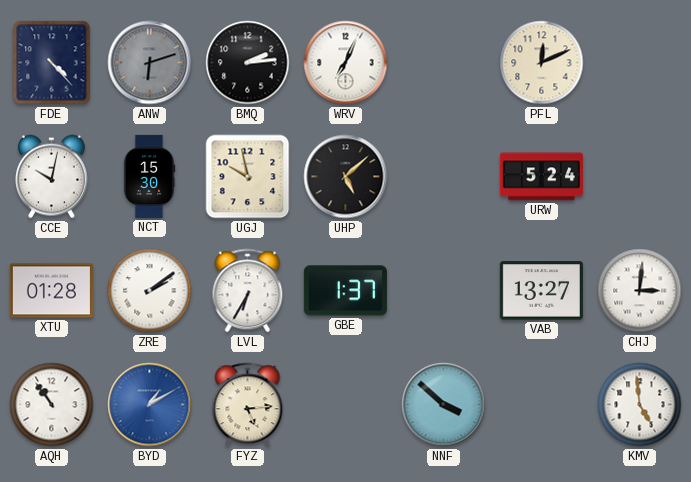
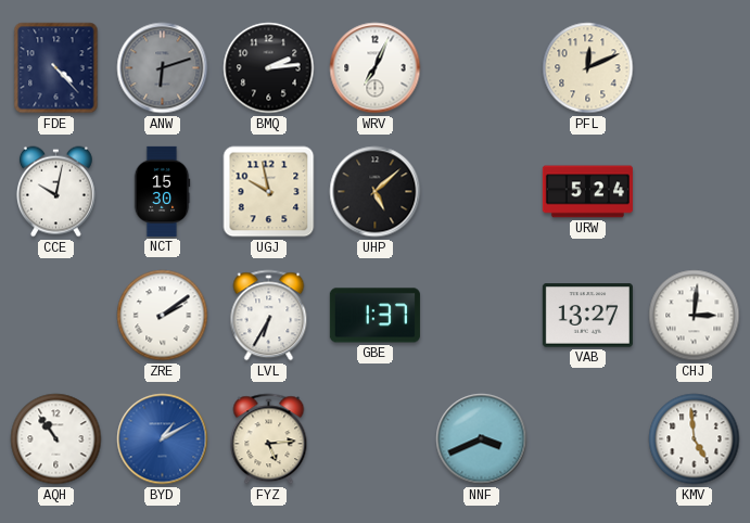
XTU: 01:28 -> none
NNF: 3:52 -> 3:41
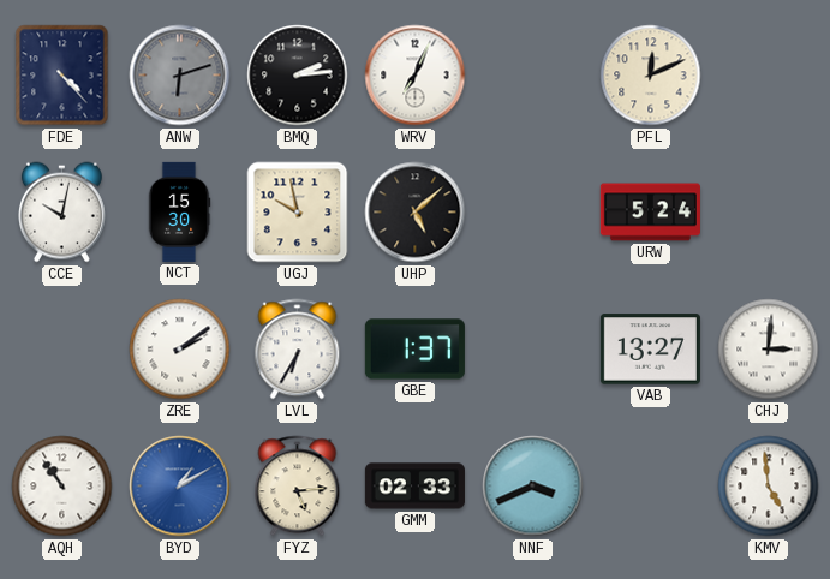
GMM: none -> 02:33
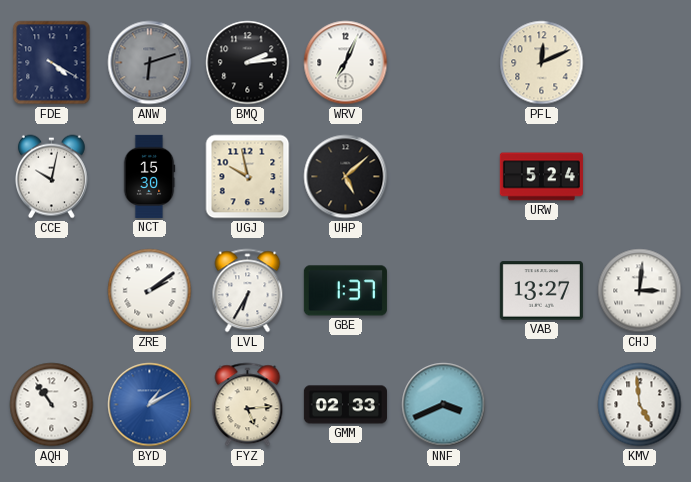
FDE: 4:23 -> 4:20
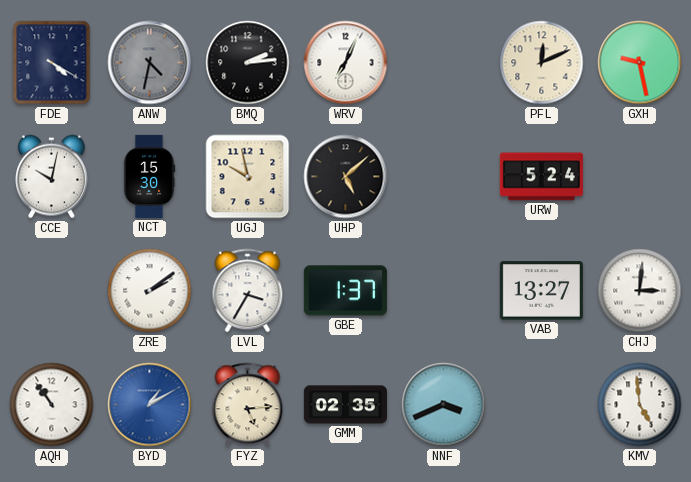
ANW: 6:12 -> 4:32
GXH: none -> 9:28
LVL: 6:35 -> 3:35
GMM: 02:33 -> 02:35
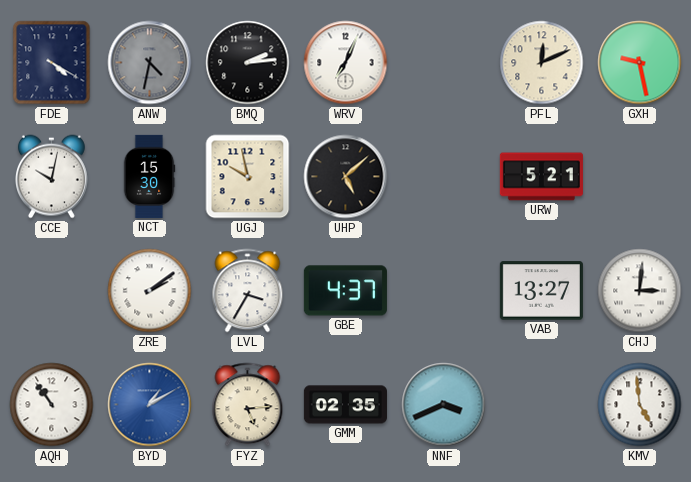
URW: 5:24 -> 5:21
GBE: 1:37 -> 4:37
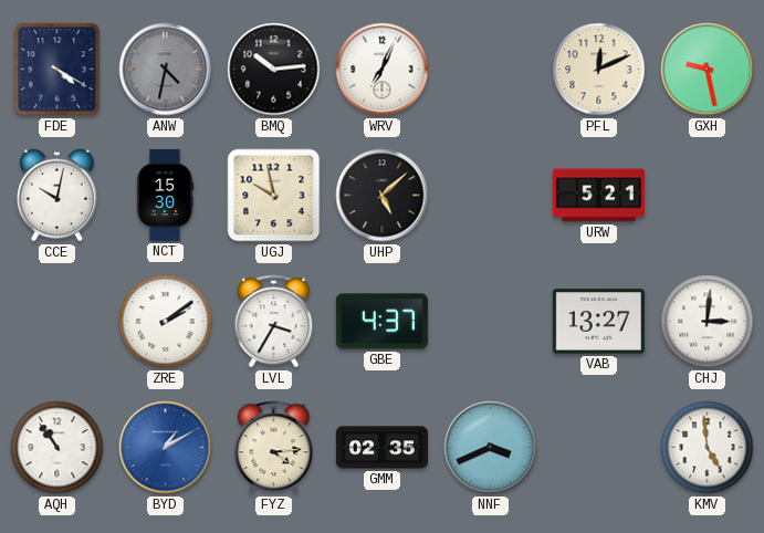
BMQ: 2:14 -> 10:14
FYZ: 5:14 -> 4:14
